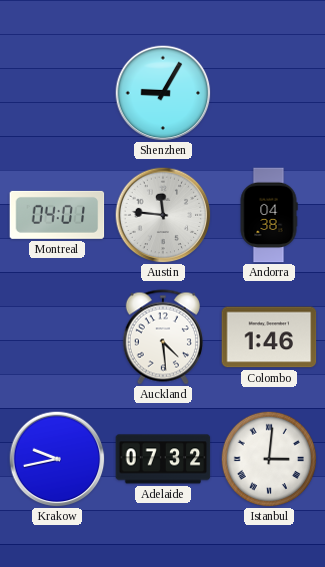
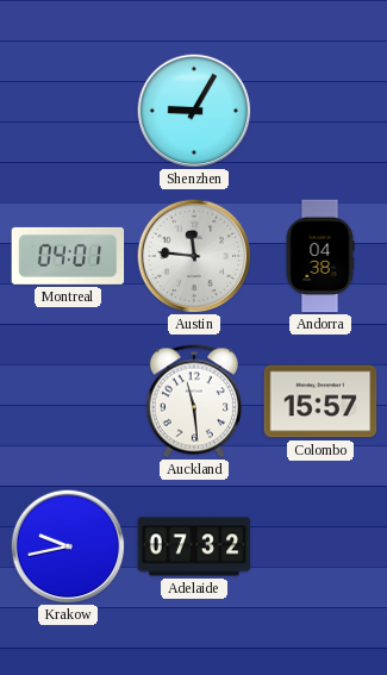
Auckland: 4:29 -> 11:29
Colombo: 1:46 -> 15:57
Istanbul: 3:01 -> none
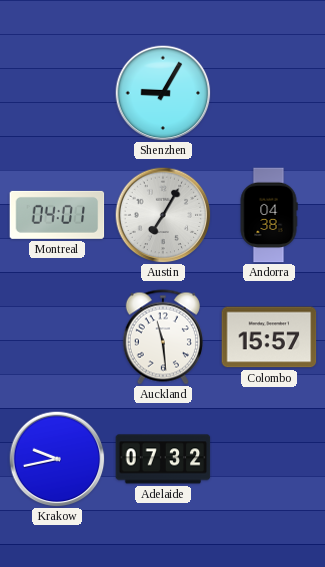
Austin: 11:46 -> 7:05
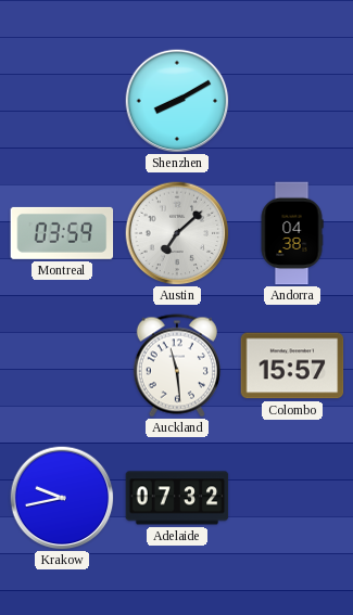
Shenzhen: 9:05 -> 8:10
Montreal: 04:01 -> 03:59
Austin: 7:05 -> 7:08
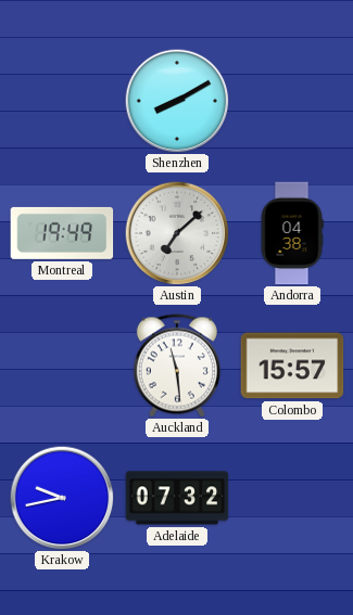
Montreal: 03:59 -> 19:49
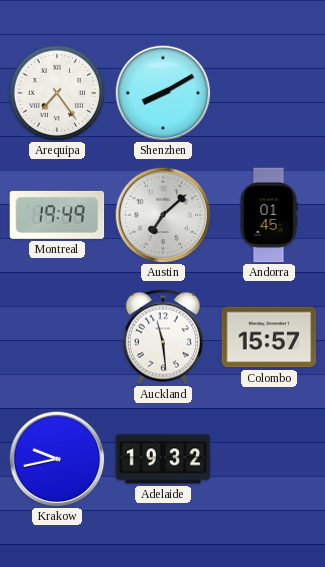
Arequipa: none -> 7:24
Andorra: 04:38 -> 01:45
Adelaide: 07:32 -> 19:32
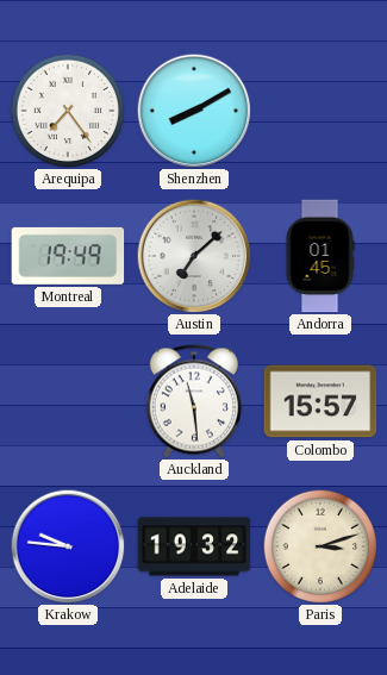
Krakow: 9:43 -> 9:46
Paris: none -> 3:12
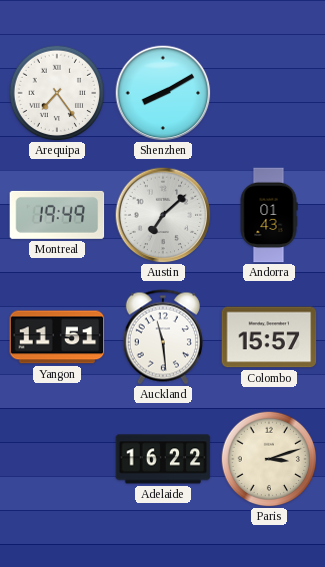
Andorra: 01:45 -> 01:43
Yangon: none -> 11:51
Krakow: 9:46 -> none
Adelaide: 19:32 -> 16:22
